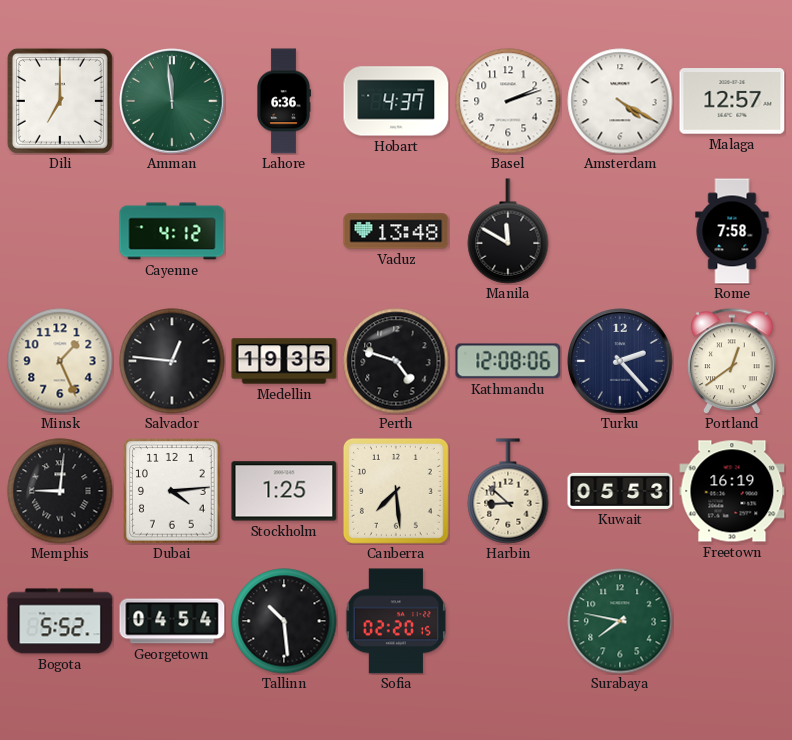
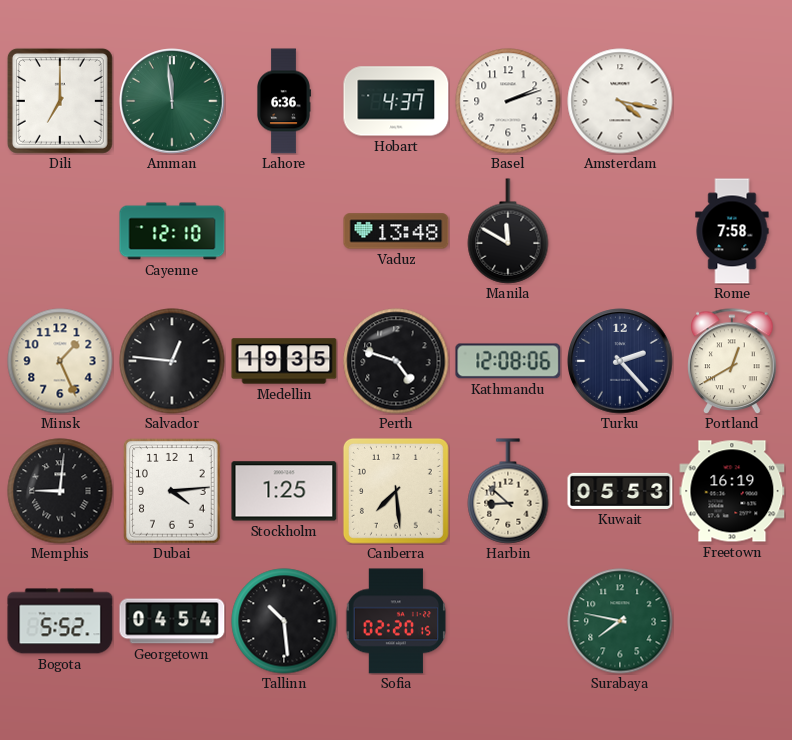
Amsterdam: 4:20 -> 4:17
Malaga: 12:57 -> none
Cayenne: 4:12 -> 12:10
Portland: 12:39 -> 12:40
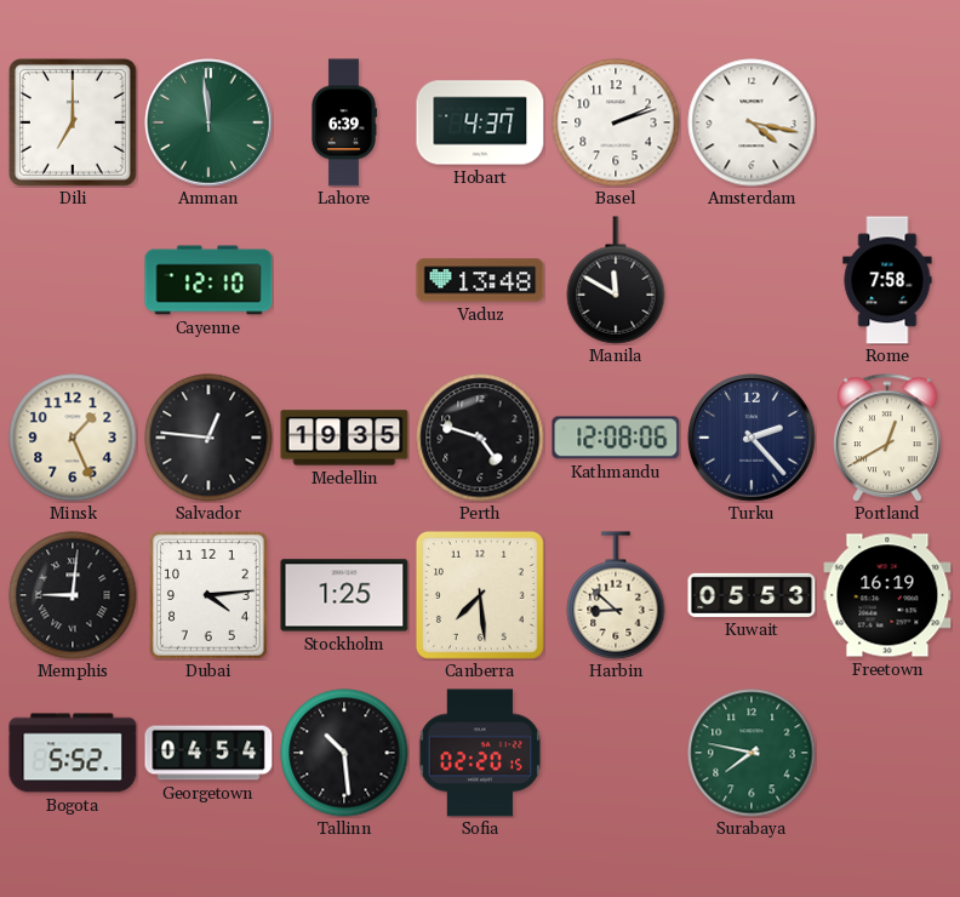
Lahore: 6:36 -> 6:39
